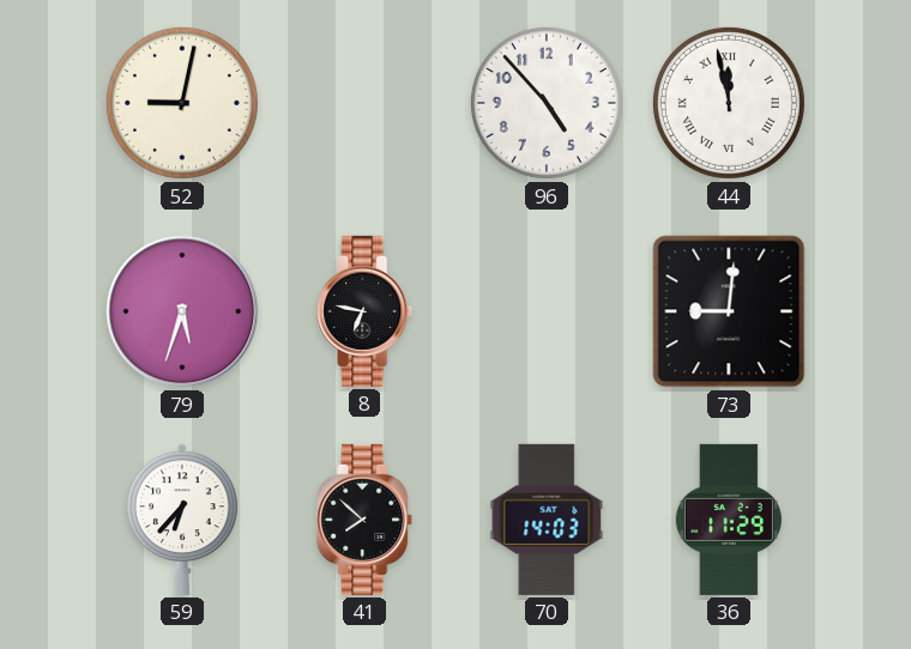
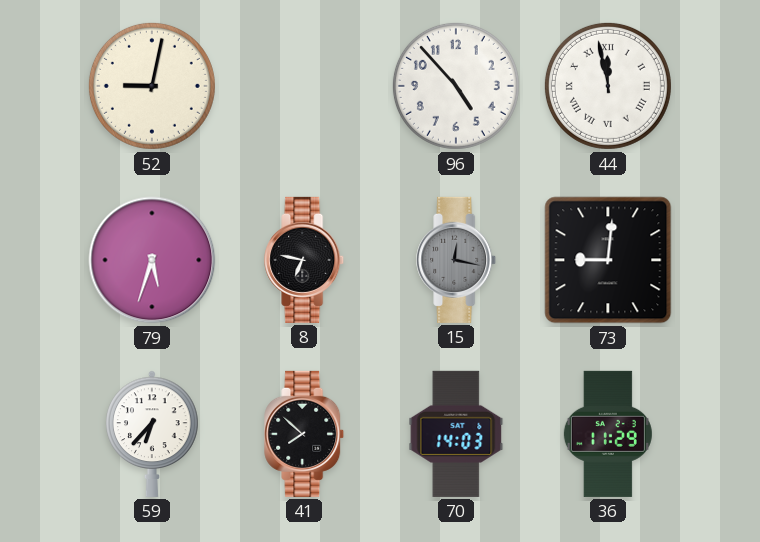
15: none -> 12:17
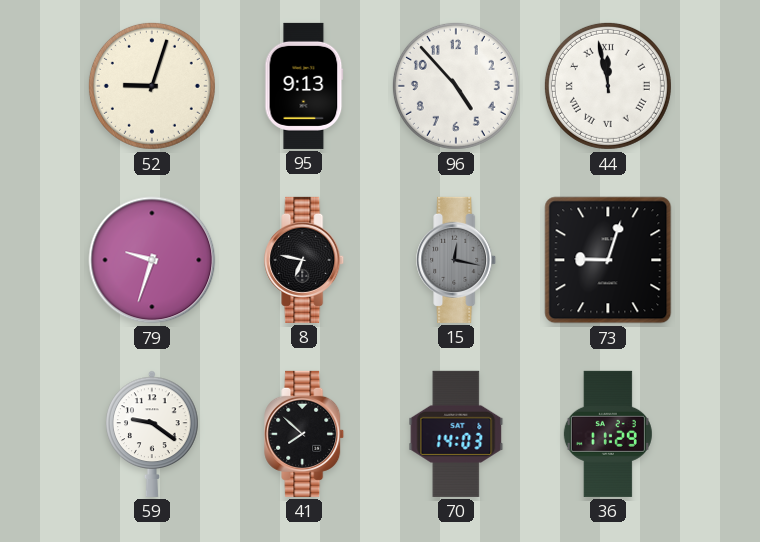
52: 9:02 -> 9:03
95: none -> 9:13
79: 5:33 -> 9:33
73: 9:01 -> 9:03
59: 6:37 -> 9:21
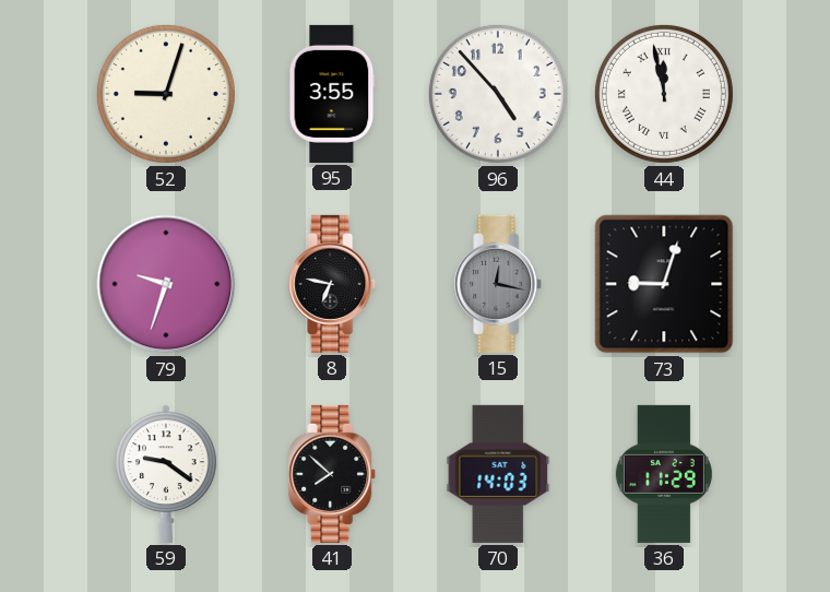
95: 9:13 -> 3:55
